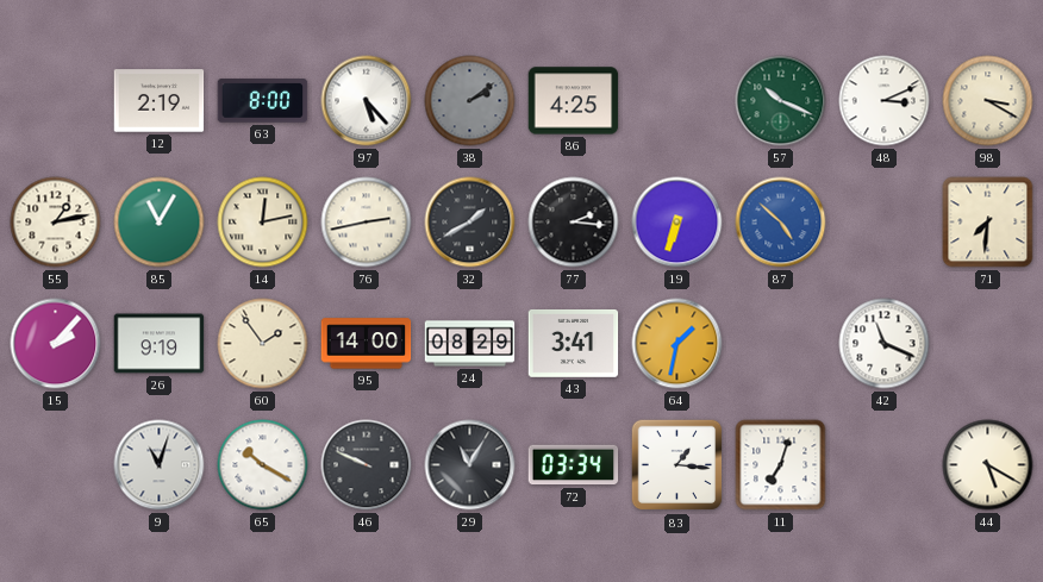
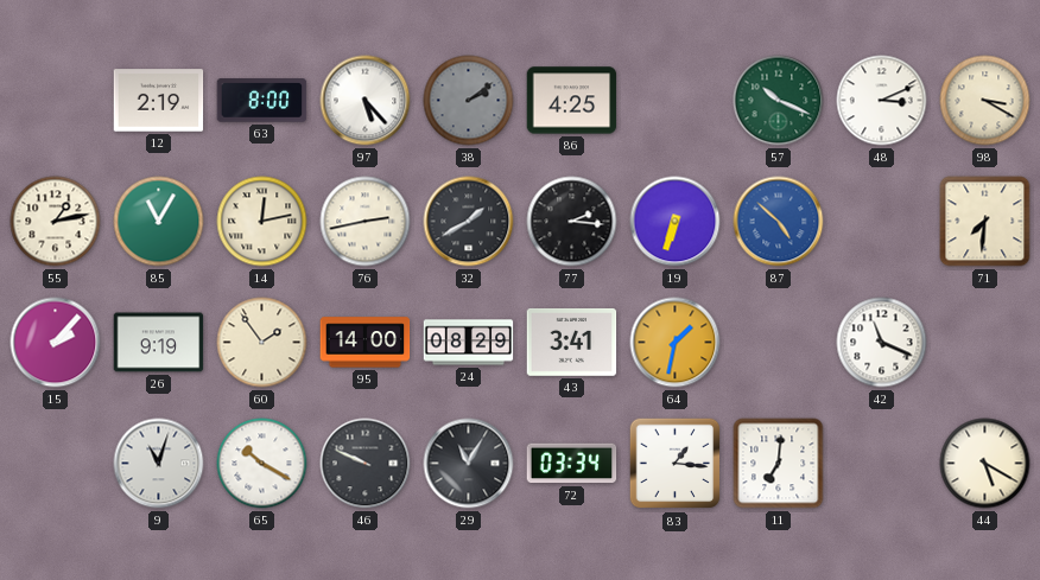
11: 7:03 -> 7:01
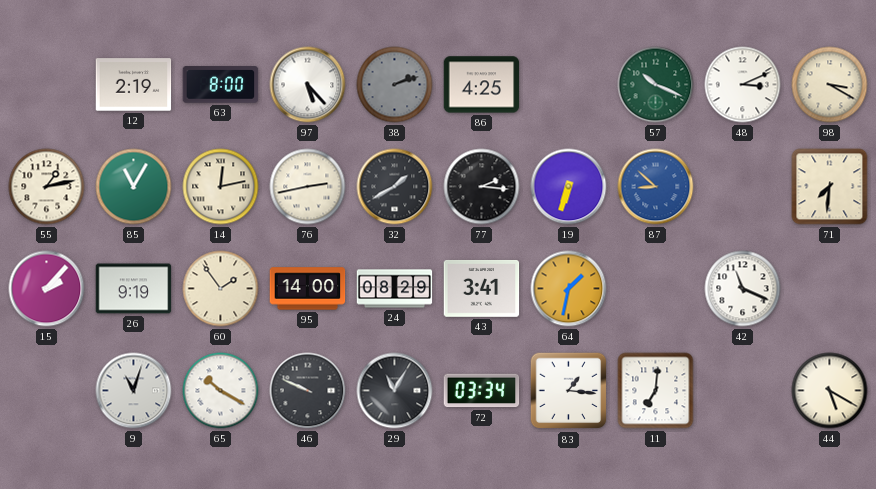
38: 2:09 -> 2:12
87: 4:52 -> 8:52
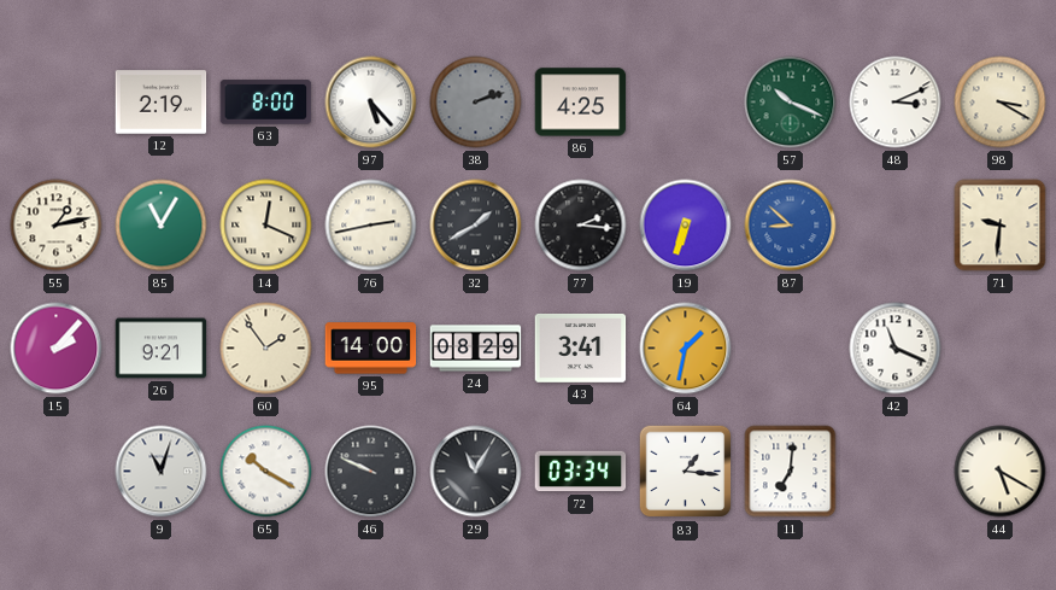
14: 12:13 -> 12:19
71: 7:31 -> 9:31
26: 9:19 -> 9:21
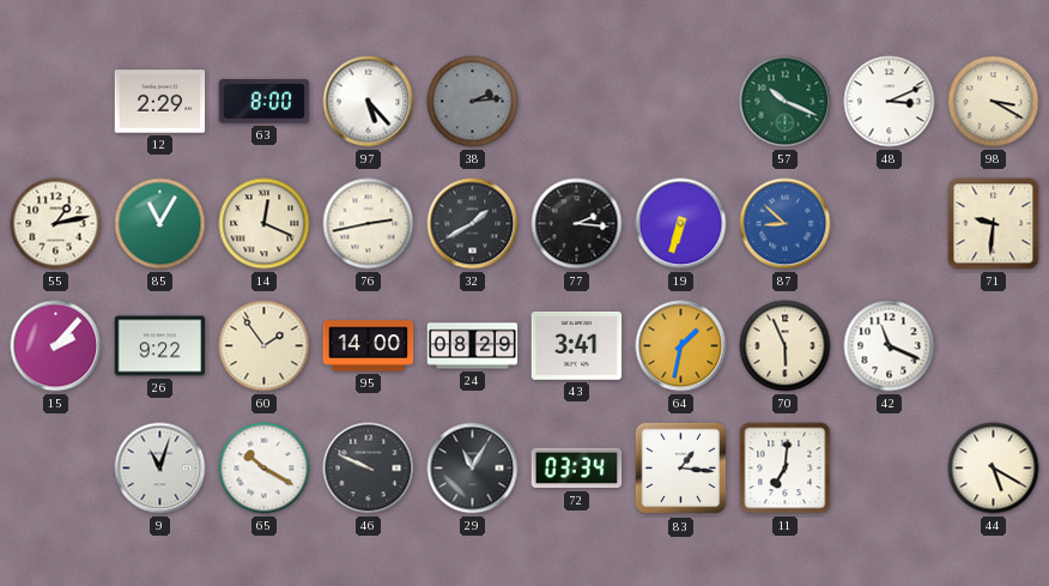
12: 2:19 -> 2:29
38: 2:12 -> 2:14
86: 4:25 -> none
26: 9:21 -> 9:22
70: none -> 5:56
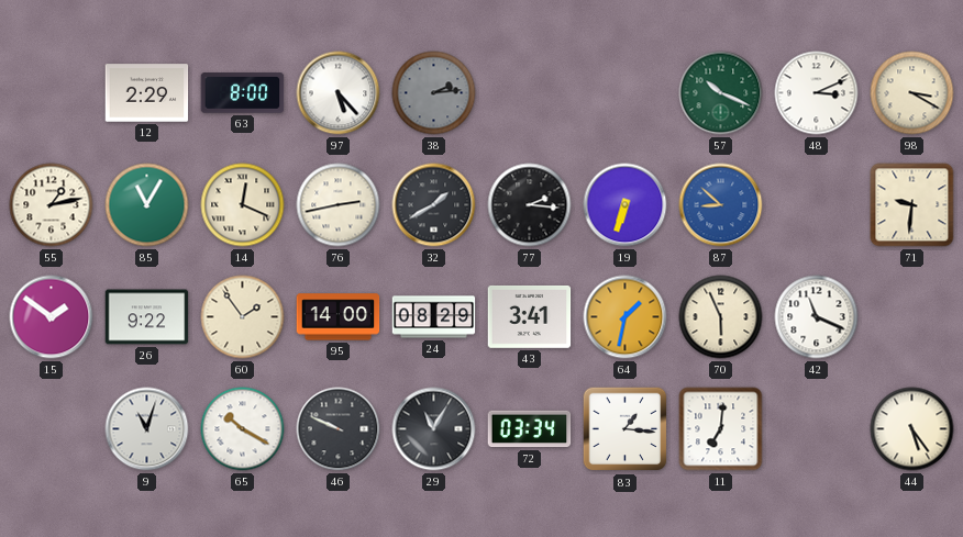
15: 2:07 -> 1:51
44: 5:20 -> 5:24
